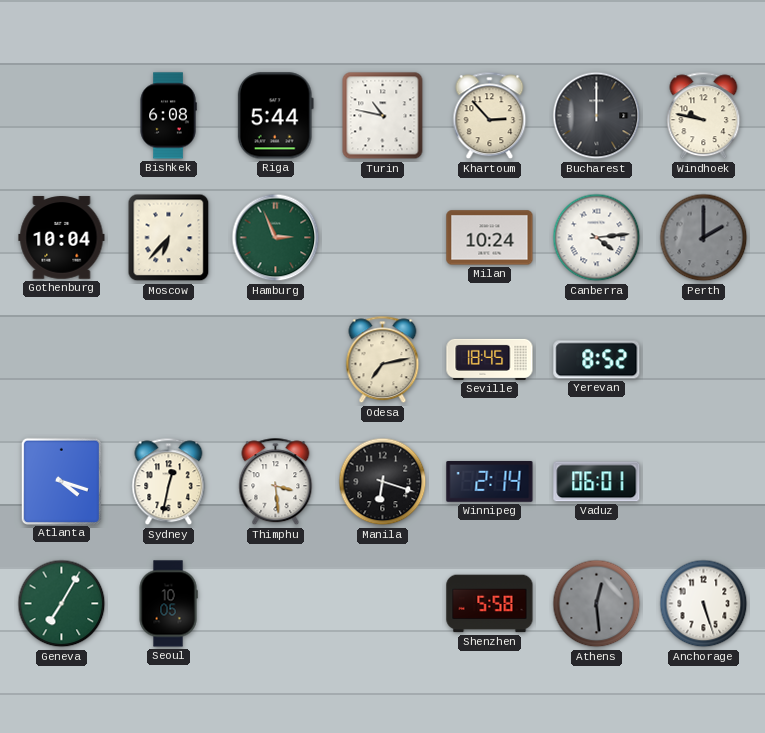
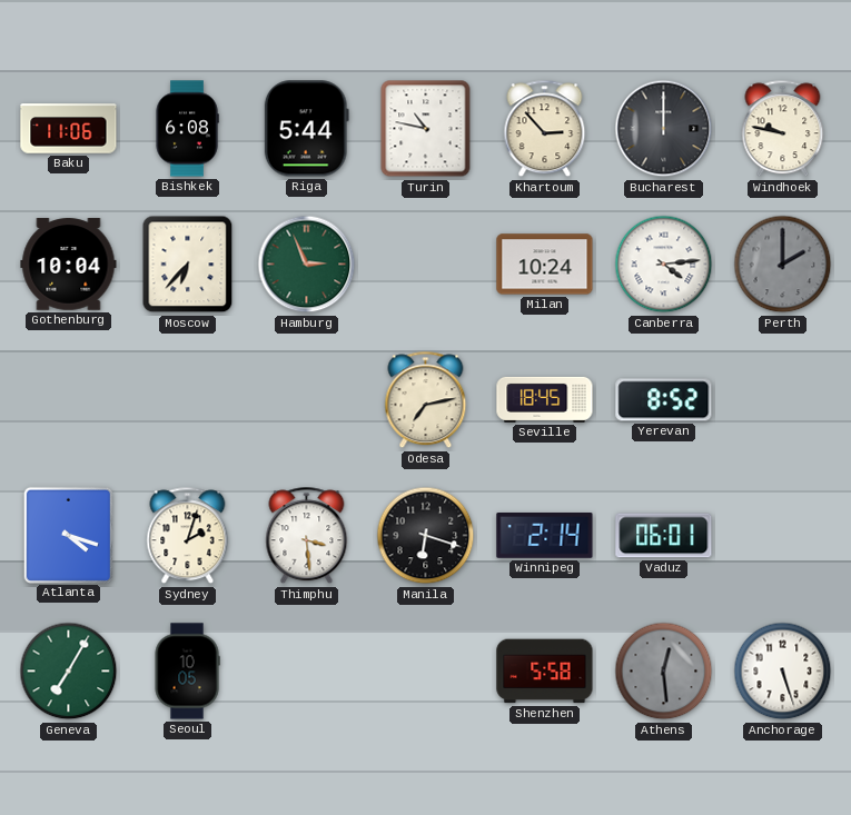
Baku: none -> 11:06
Sydney: 12:32 -> 2:03
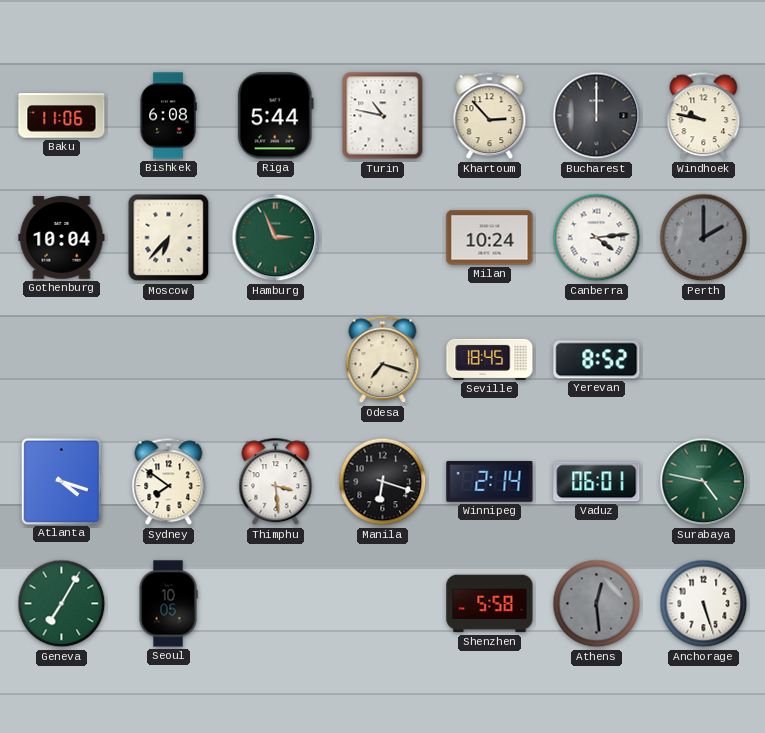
Odesa: 7:13 -> 7:18
Sydney: 2:03 -> 7:51
Surabaya: none -> 4:47
